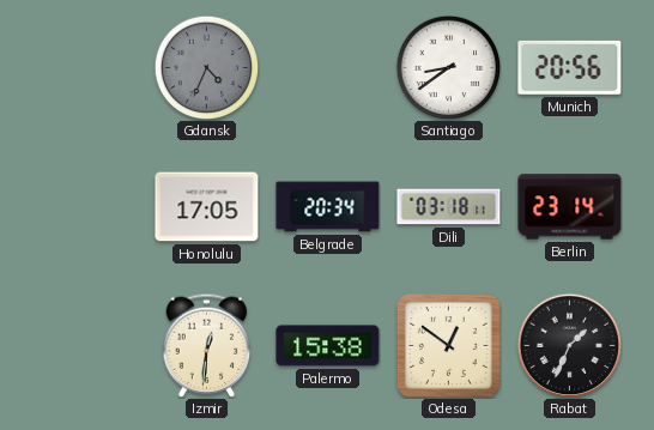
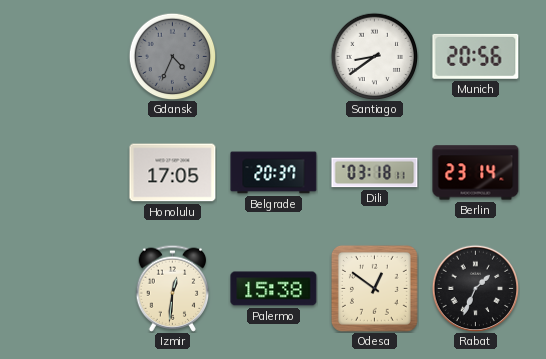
Belgrade: 20:34 -> 20:37
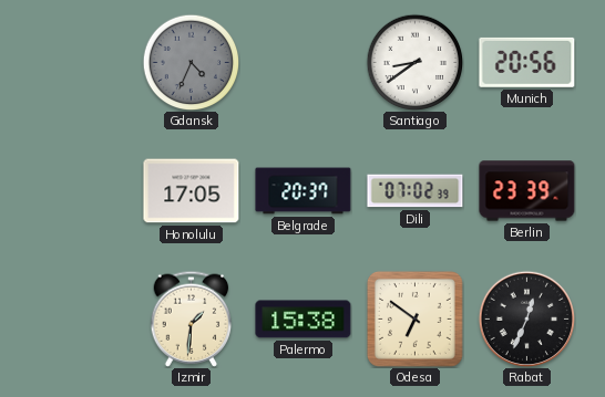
Dili: 03:18 -> 07:02
Berlin: 23:14 -> 23:39
Izmir: 12:31 -> 1:31
Odesa: 12:51 -> 6:51
Rabat: 1:34 -> 12:34
